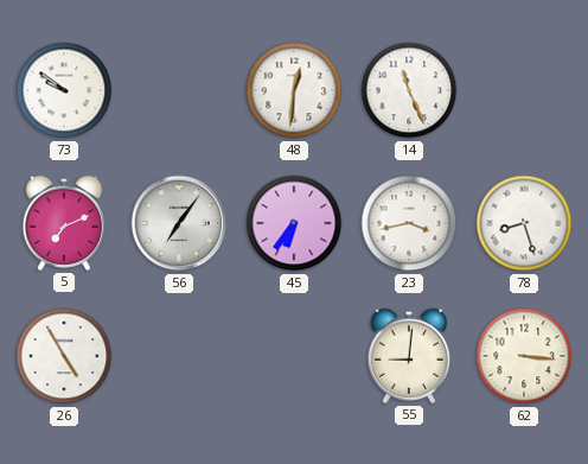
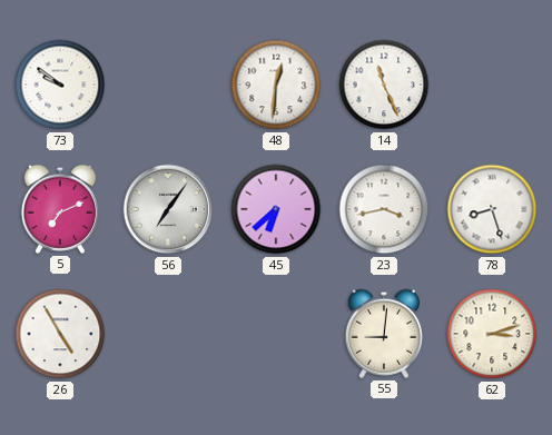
45: 6:36 -> 6:38
62: 3:16 -> 3:12
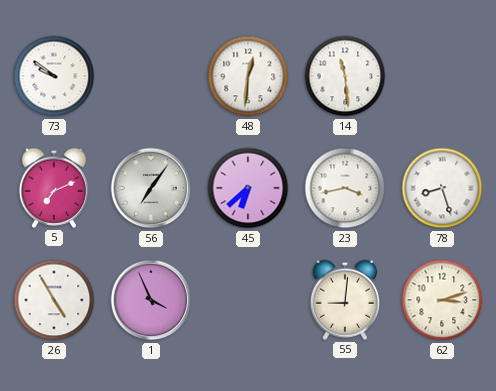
14: 11:26 -> 11:29
1: none -> 3:56
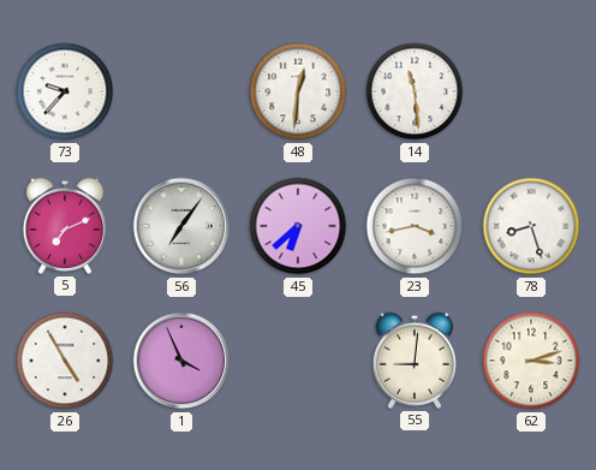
73: 9:51 -> 9:37
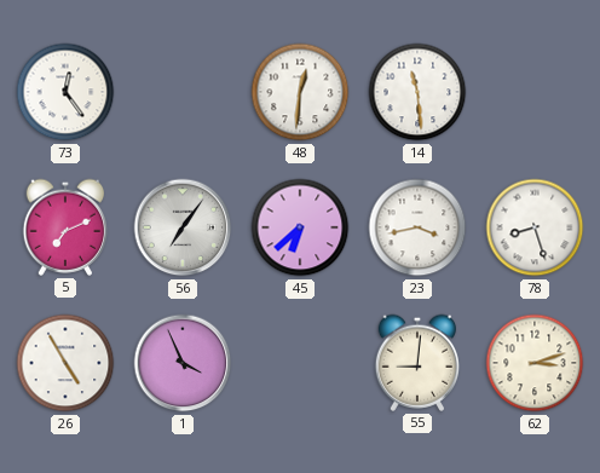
73: 9:37 -> 12:24
